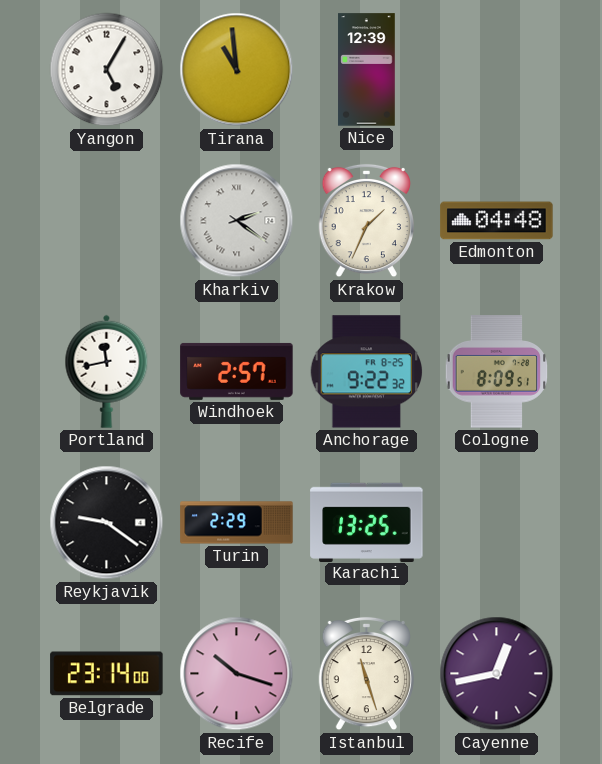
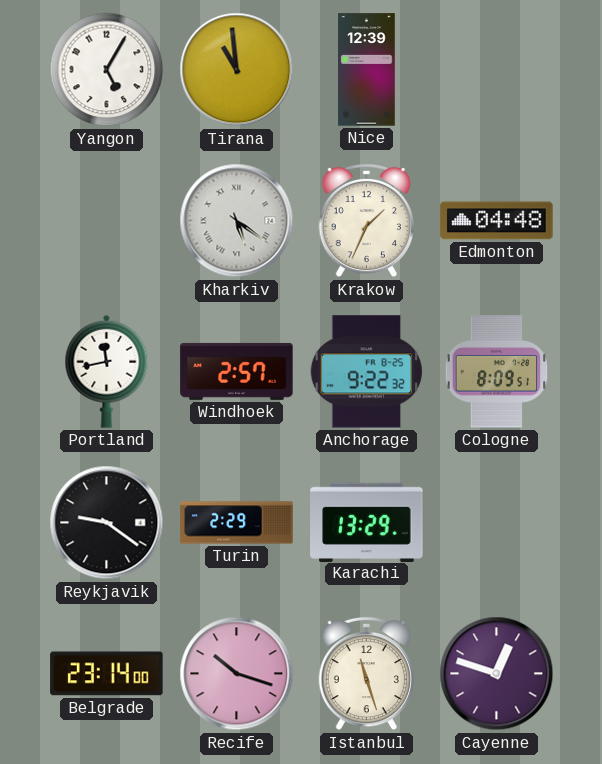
Kharkiv: 2:21 -> 5:21
Karachi: 13:25 -> 13:29
Cayenne: 12:43 -> 12:48
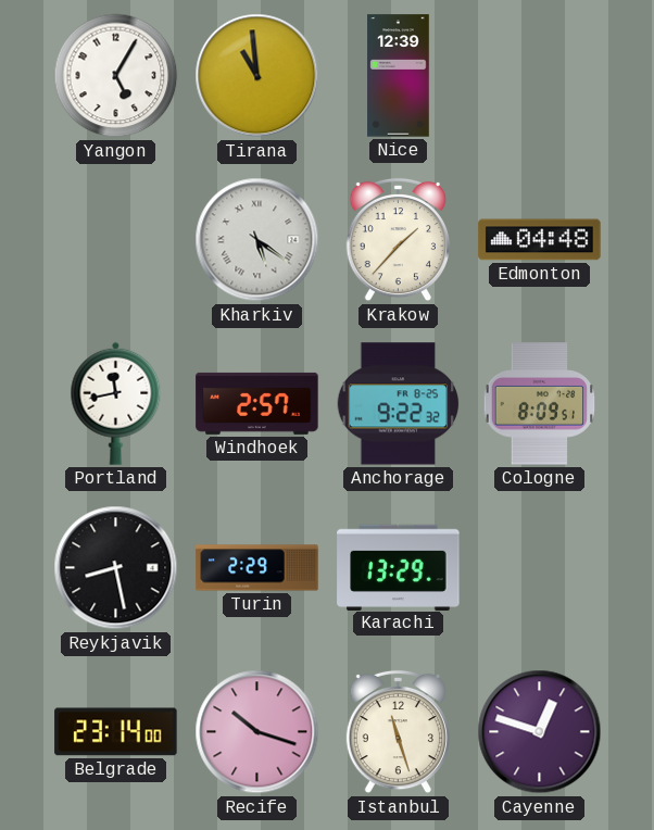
Krakow: 1:34 -> 1:37
Reykjavik: 9:21 -> 8:28
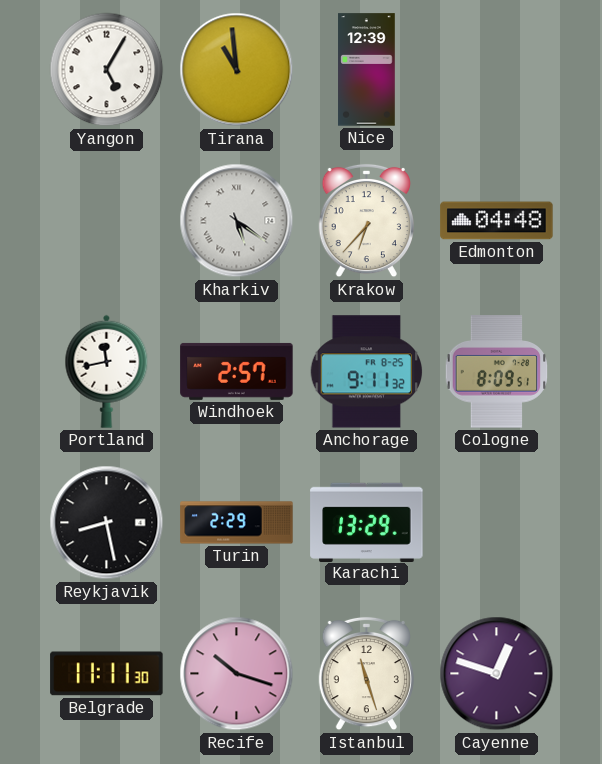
Krakow: 1:37 -> 6:37
Anchorage: 9:22 -> 9:11
Belgrade: 23:14 -> 11:11
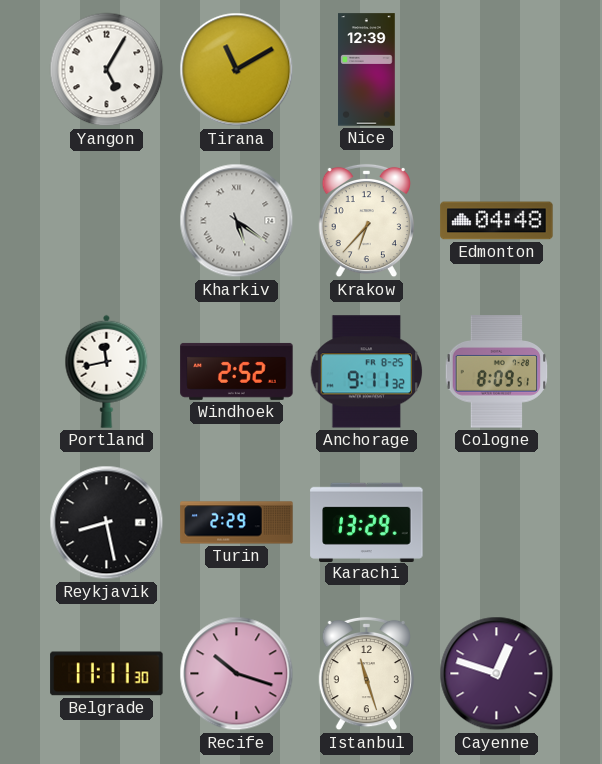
Tirana: 10:59 -> 11:10
Windhoek: 2:57 -> 2:52
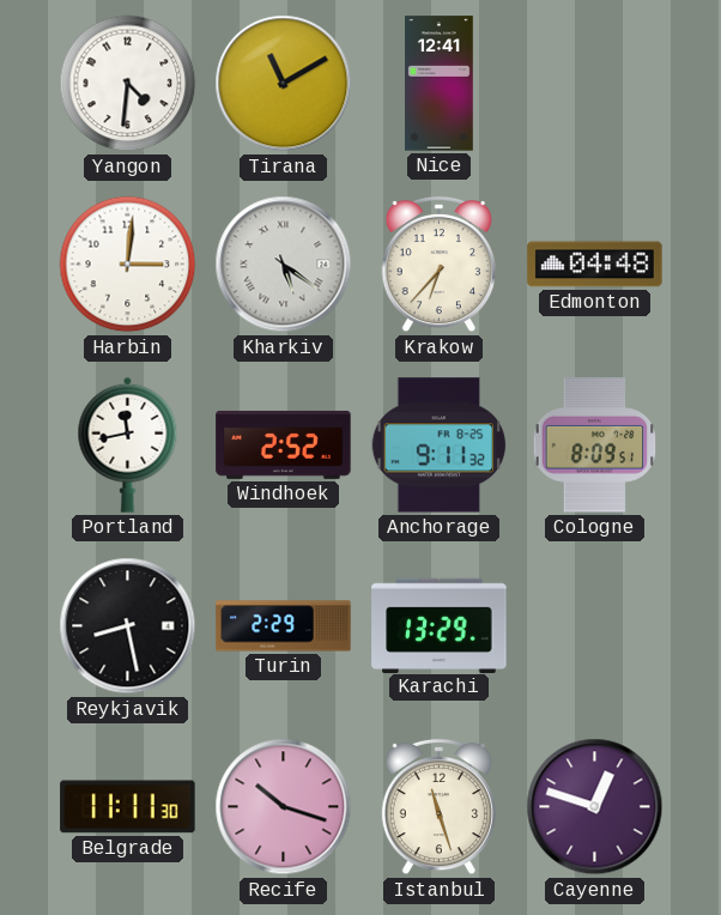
Yangon: 5:05 -> 4:31
Nice: 12:39 -> 12:41
Harbin: none -> 3:01
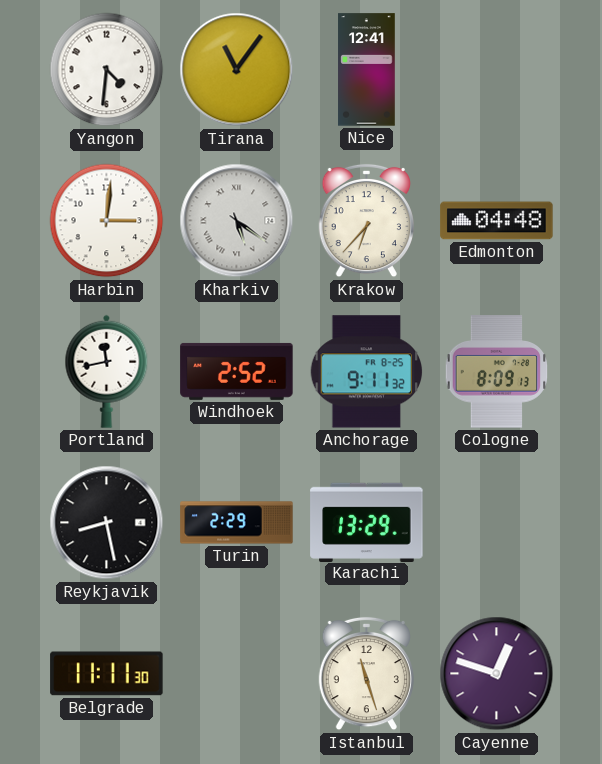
Tirana: 11:10 -> 11:06
Cologne: 8:09:51 -> 8:09:13
Recife: 10:18 -> none
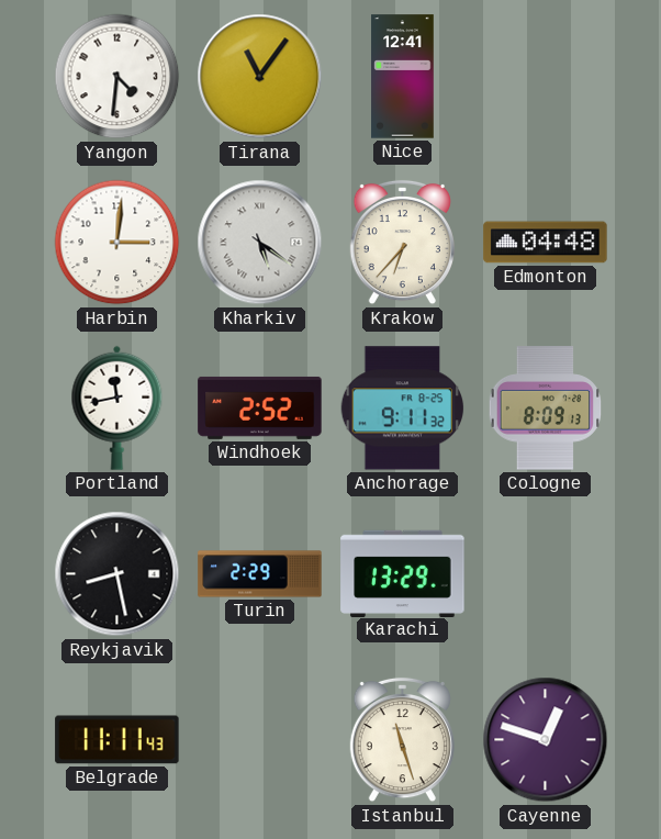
Belgrade: 11:11:30 -> 11:11:43
